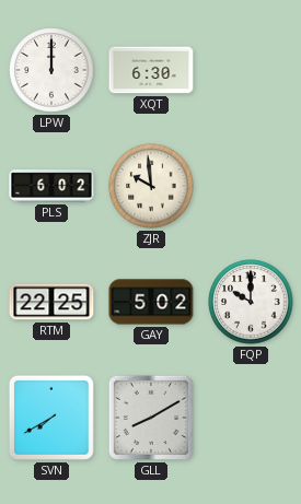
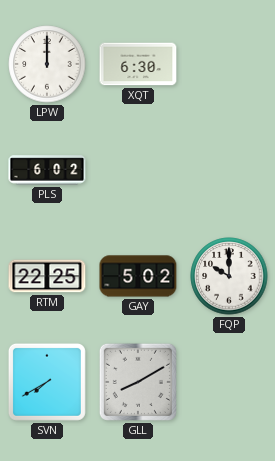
ZJR: 9:59 -> none
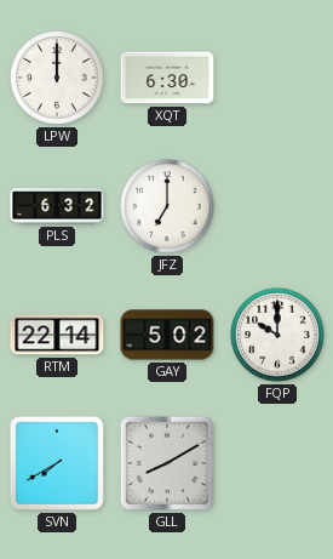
PLS: 6:02 -> 6:32
JFZ: none -> 7:00
RTM: 22:25 -> 22:14
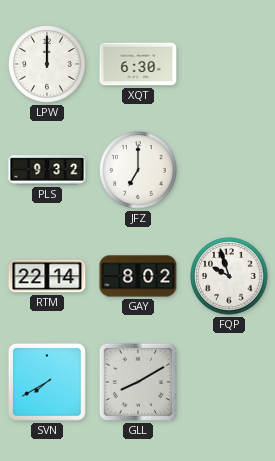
PLS: 6:32 -> 9:32
GAY: 5:02 -> 8:02
FQP: 10:00 -> 9:57
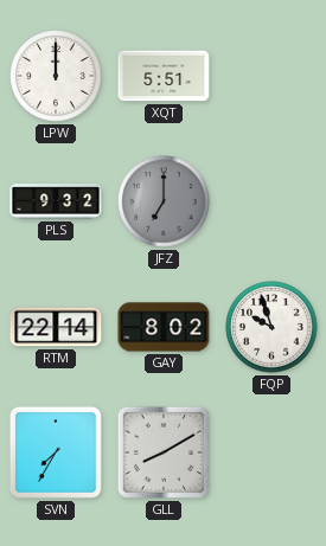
XQT: 6:30 -> 5:51
JFZ dial: white -> grey
SVN: 7:40 -> 7:35
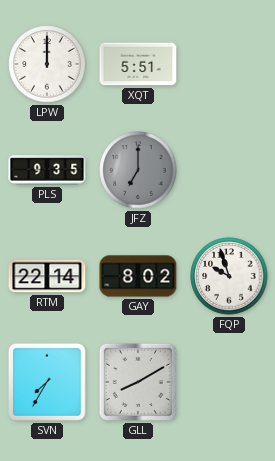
PLS: 9:32 -> 9:35
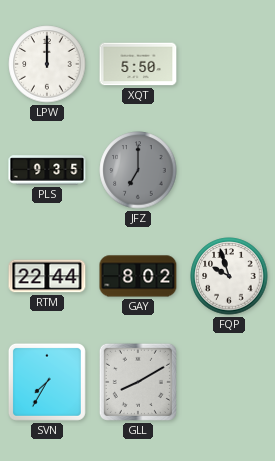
XQT: 5:51 -> 5:50
RTM: 22:14 -> 22:44
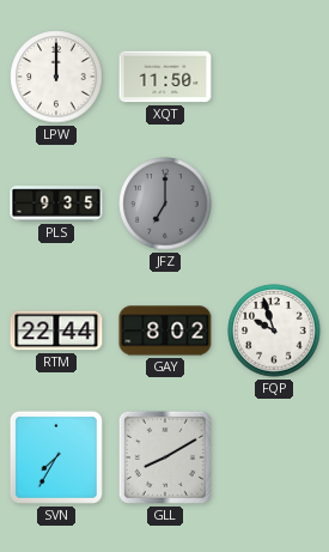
XQT: 5:50 -> 11:50
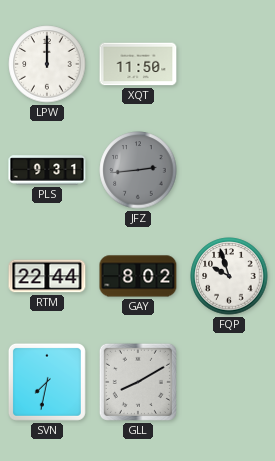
PLS: 9:35 -> 9:31
JFZ: 7:00 -> 2:44
SVN: 7:35 -> 7:32
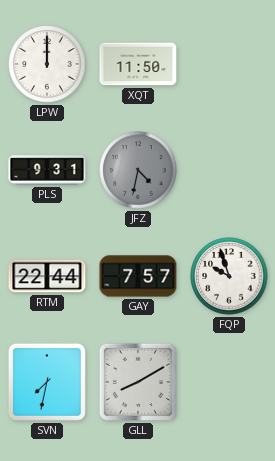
JFZ: 2:44 -> 4:32
GAY: 8:02 -> 7:57
